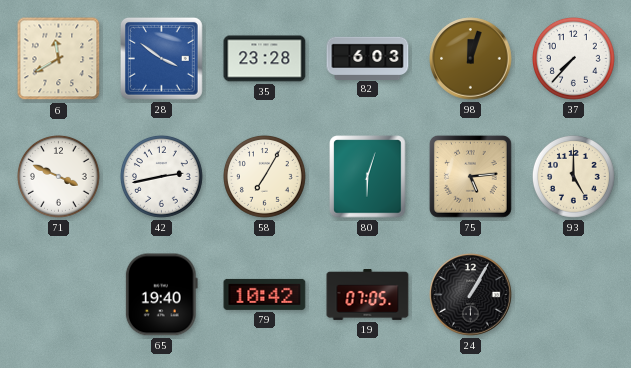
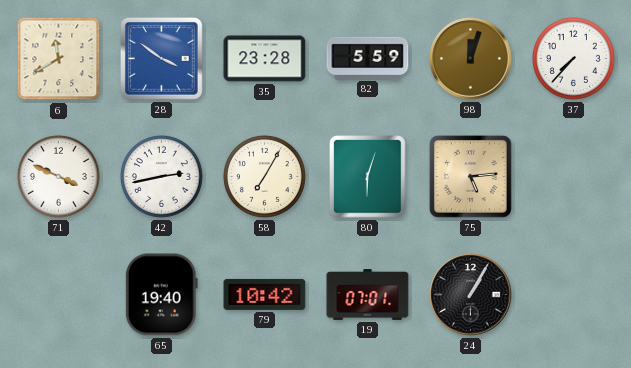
82: 6:03 -> 5:59
93: 5:00 -> none
19: 07:05 -> 07:01
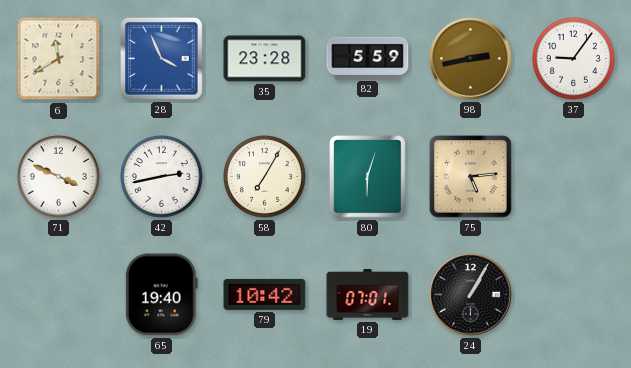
28: 3:51 -> 3:56
98: 12:03 -> 2:43
37: 7:37 -> 9:06
